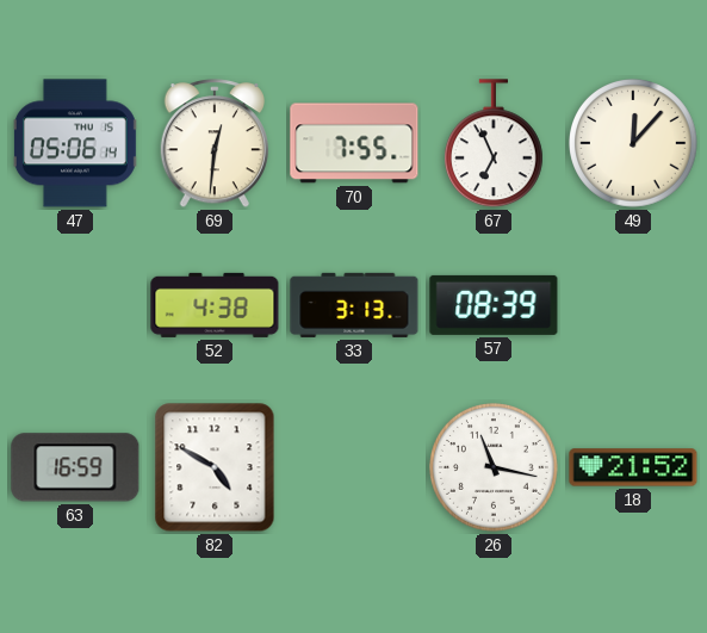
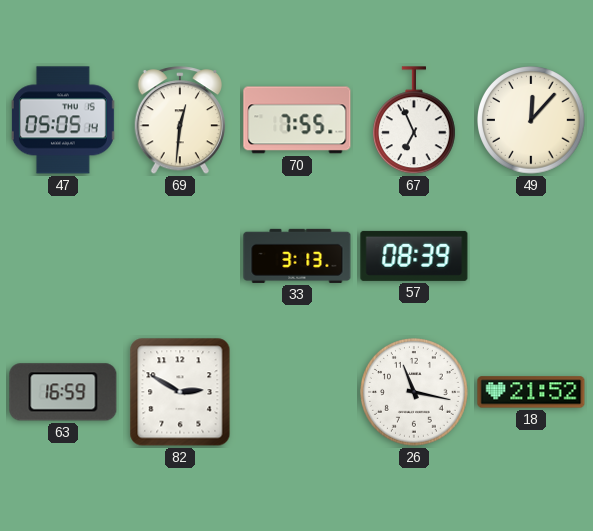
47: 05:06 -> 05:05
52: 4:38 -> none
82: 4:50 -> 2:50
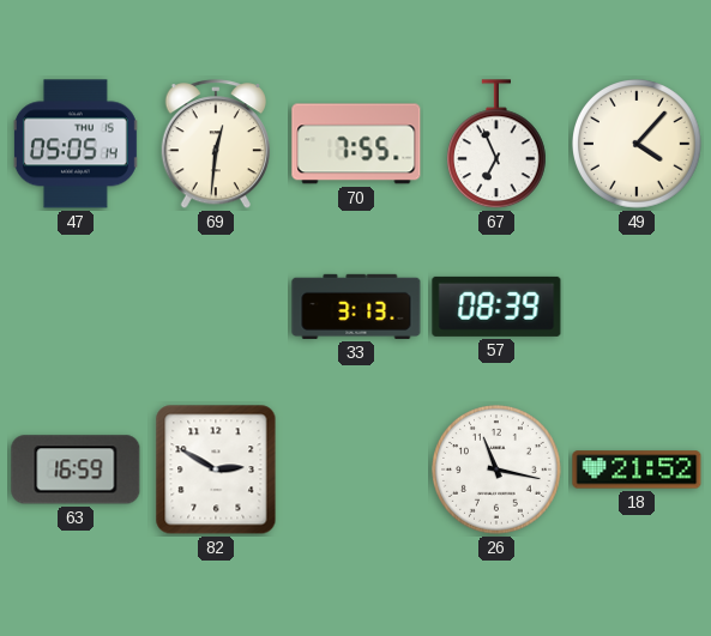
49: 12:07 -> 4:07
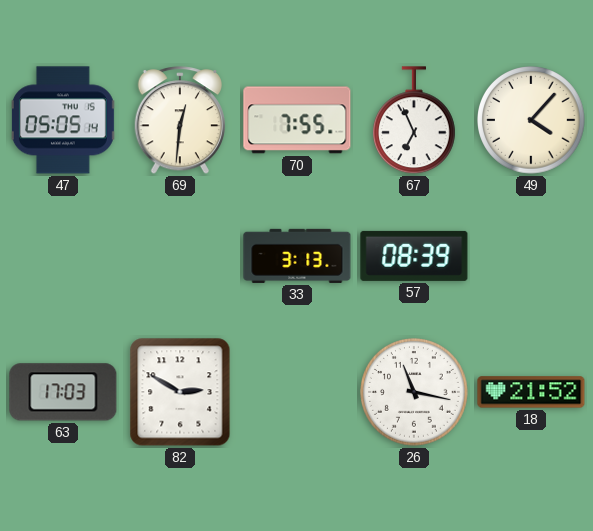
63: 16:59 -> 17:03
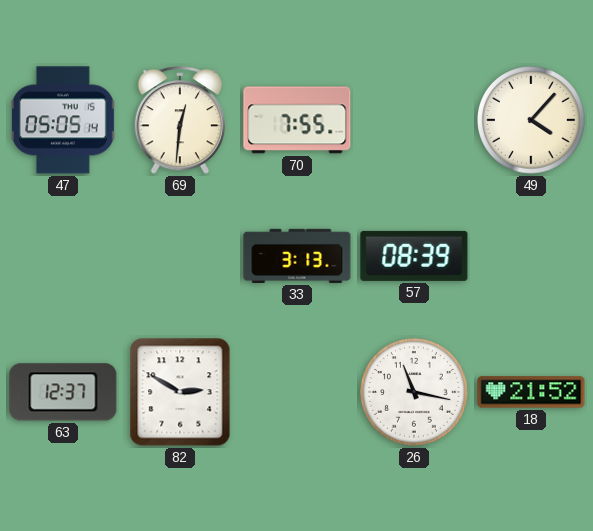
67: 6:56 -> none
63: 17:03 -> 12:37
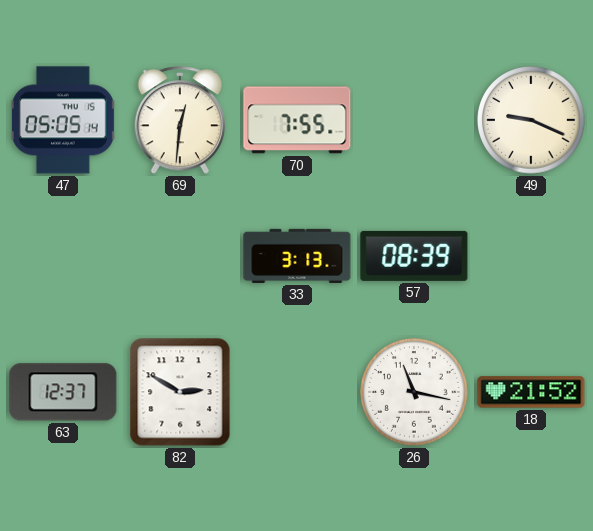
49: 4:07 -> 9:19
